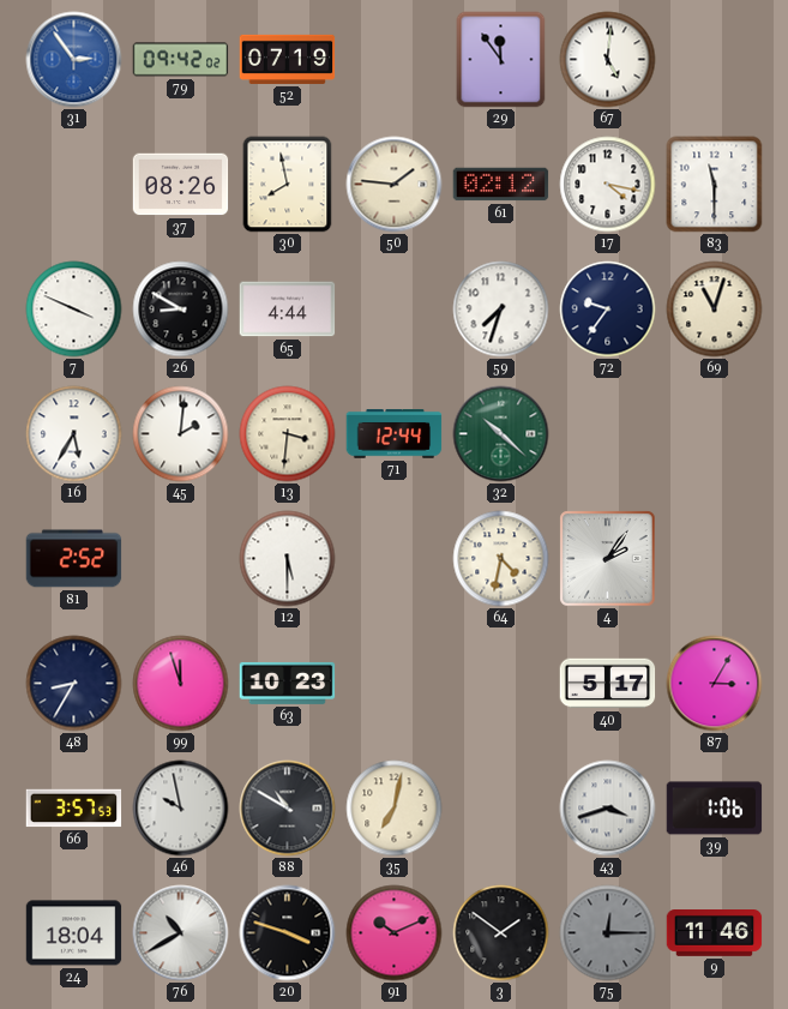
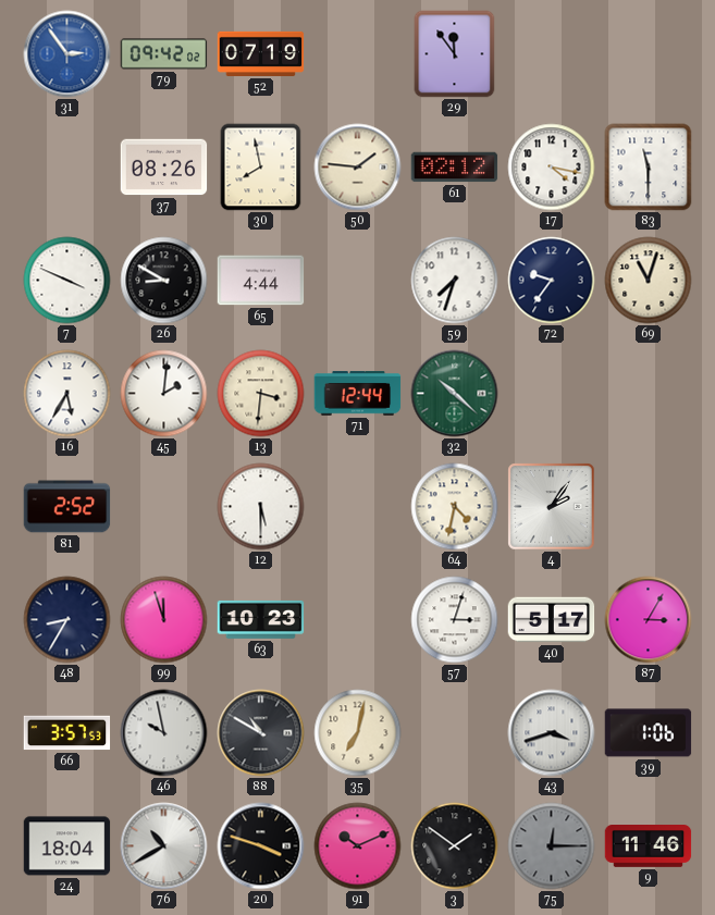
67: 5:01 -> none
57: none -> 3:03
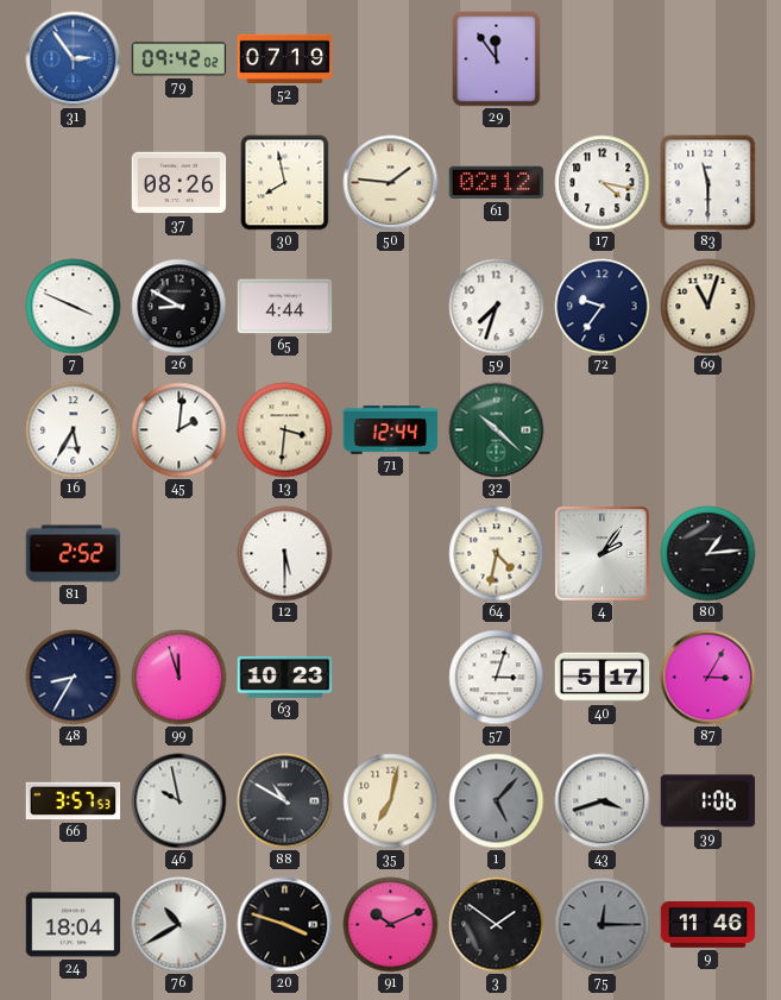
80: none -> 1:14
1: none -> 5:07
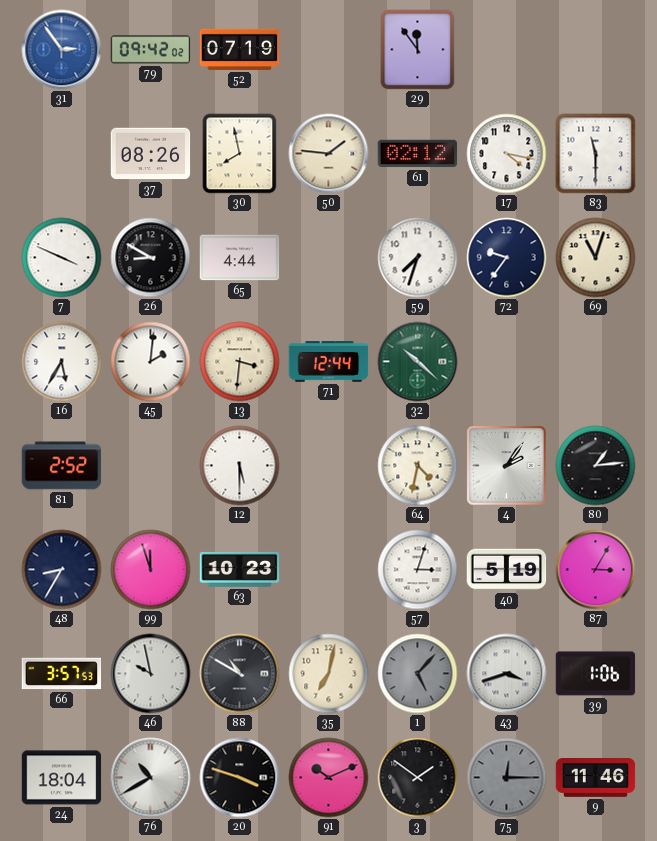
40: 5:17 -> 5:19
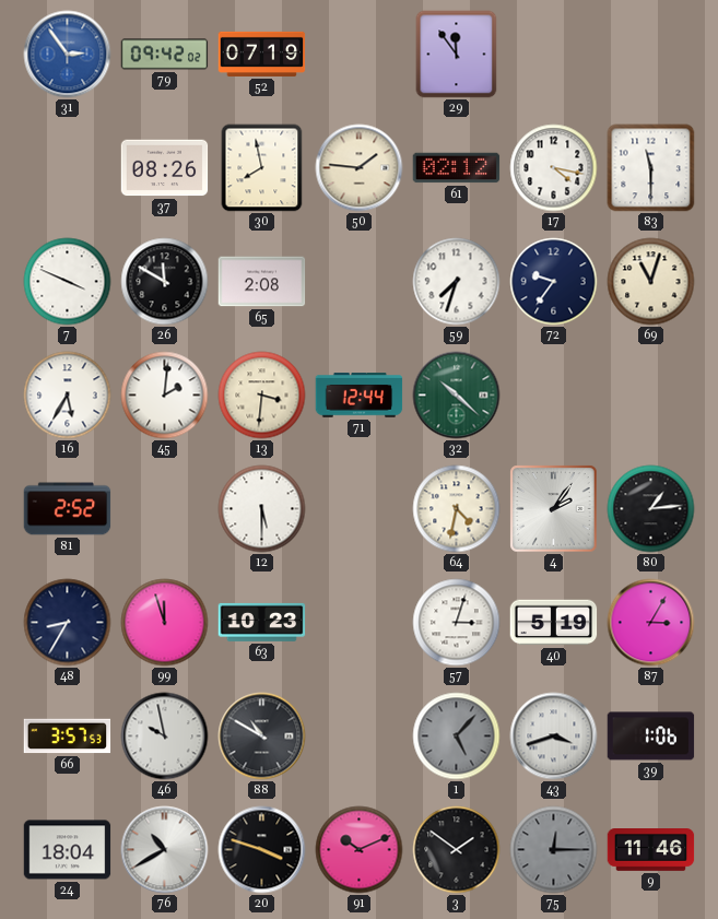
26: 8:50 -> 11:50
65: 4:44 -> 2:08
35: 7:02 -> none
